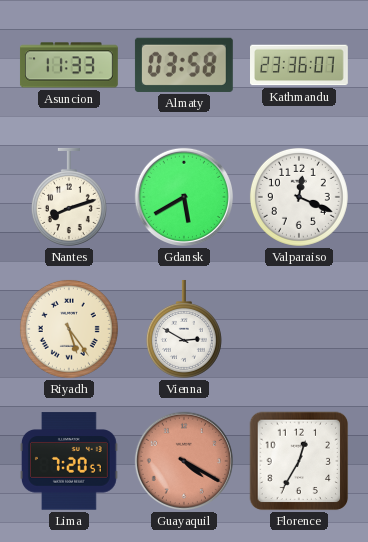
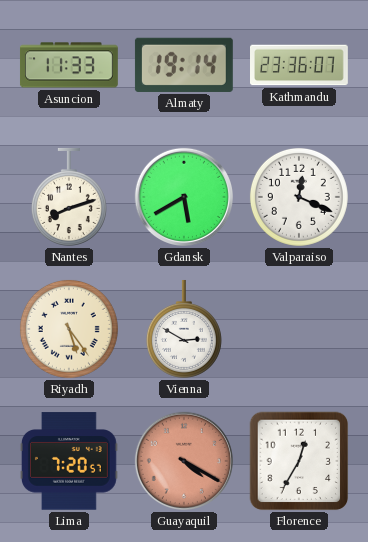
Almaty: 03:58 -> 19:14
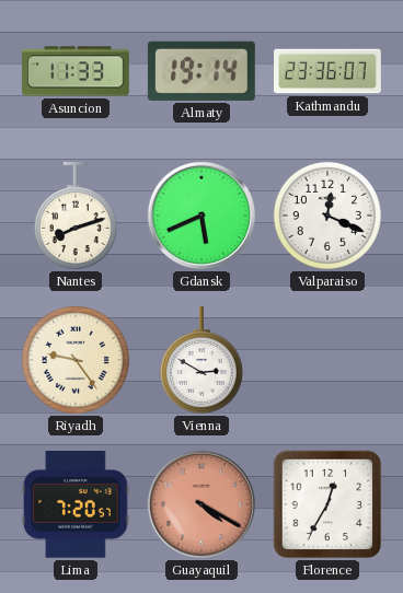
Gdansk: 5:40 -> 5:41
Riyadh: 5:24 -> 9:24
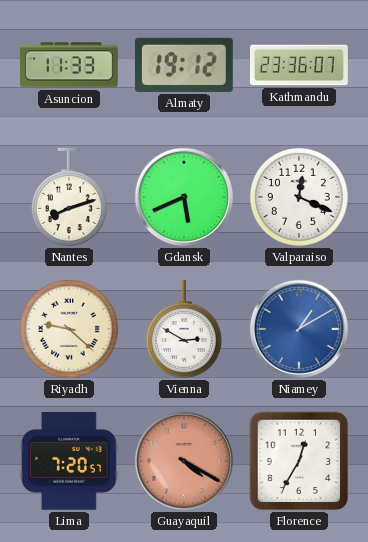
Almaty: 19:14 -> 19:12
Riyadh: 9:24 -> 9:22
Niamey: none -> 1:10
